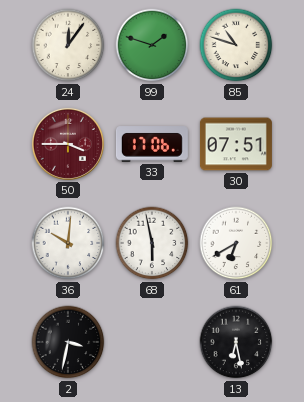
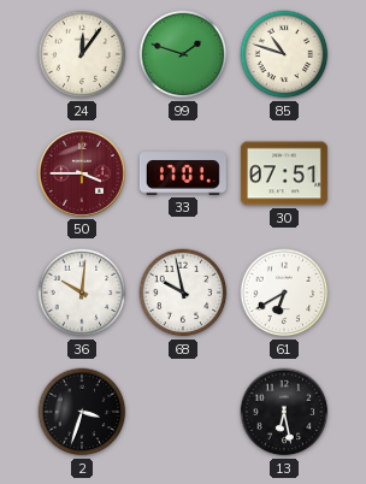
33: 17:06 -> 17:01
68: 5:58 -> 9:58
2: 3:32 -> 3:33
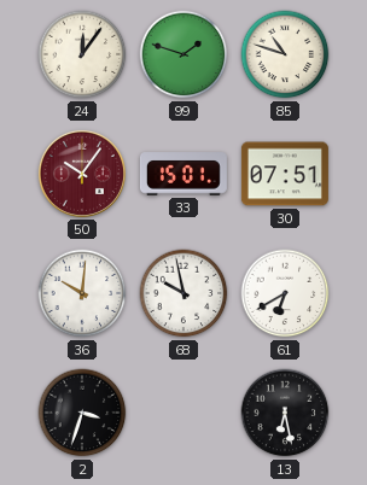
50: 3:45 -> 10:06
33: 17:01 -> 15:01
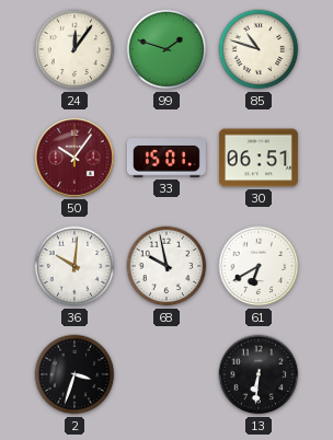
30: 07:51 -> 06:51
13: 6:28 -> 6:31
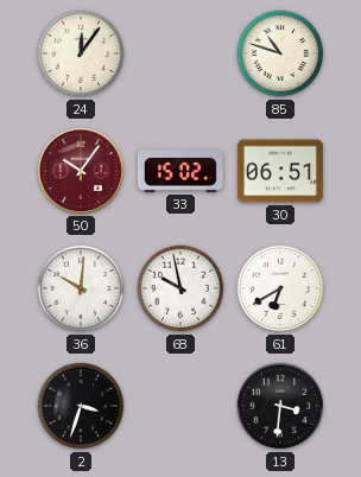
99: 1:48 -> none
33: 15:01 -> 15:02
13: 6:31 -> 3:31
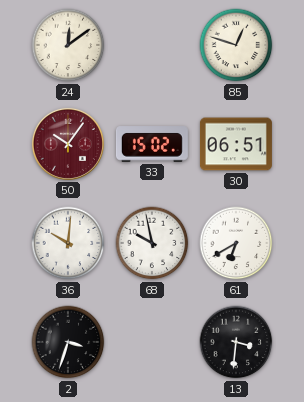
24: 12:06 -> 12:09
85: 10:48 -> 12:48
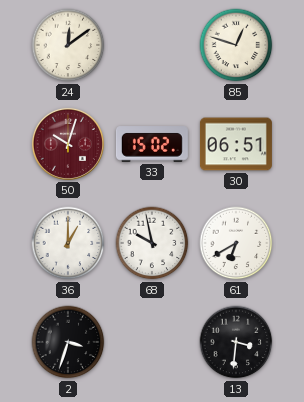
50: 10:06 -> 10:03
36: 10:01 -> 1:00
